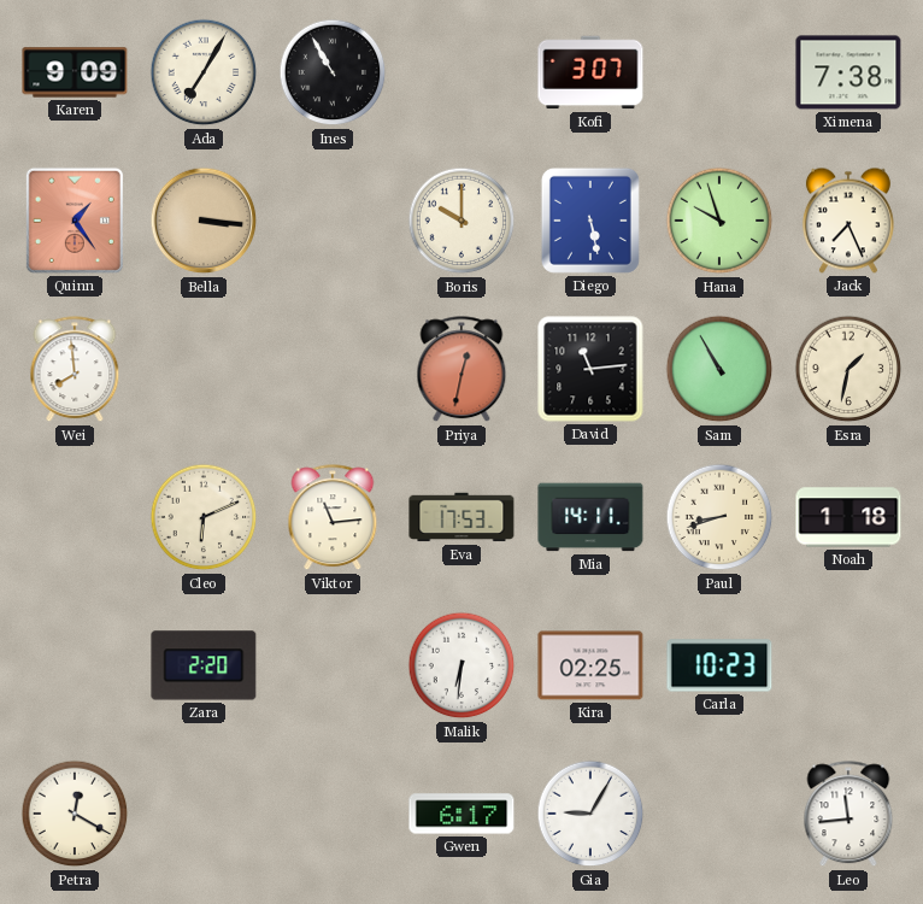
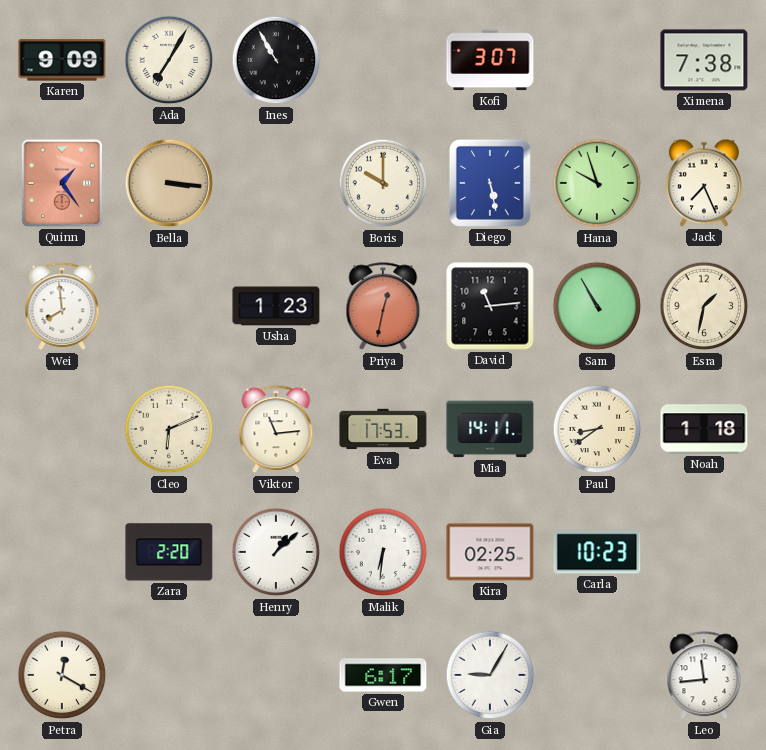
Usha: none -> 1:23
Paul: 8:42 -> 8:39
Henry: none -> 1:08
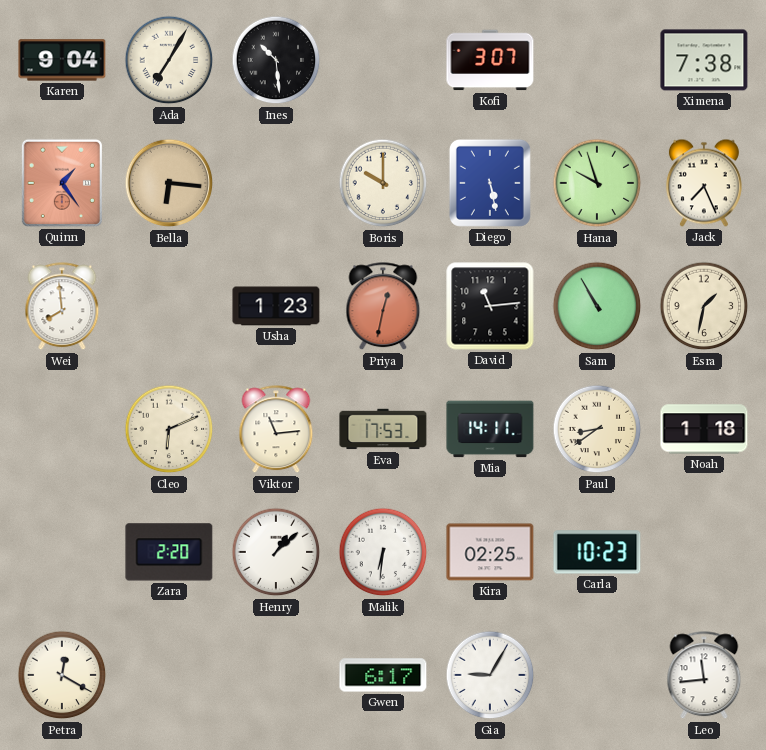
Karen: 9:09 -> 9:04
Ines: 10:55 -> 10:29
Bella: 3:16 -> 6:16
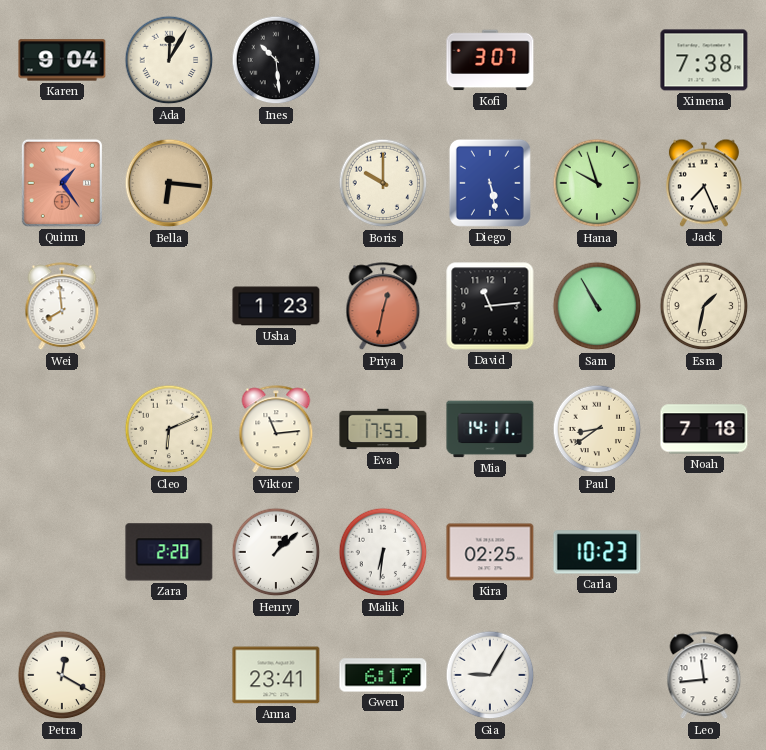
Ada: 7:05 -> 12:05
Noah: 1:18 -> 7:18
Anna: none -> 23:41
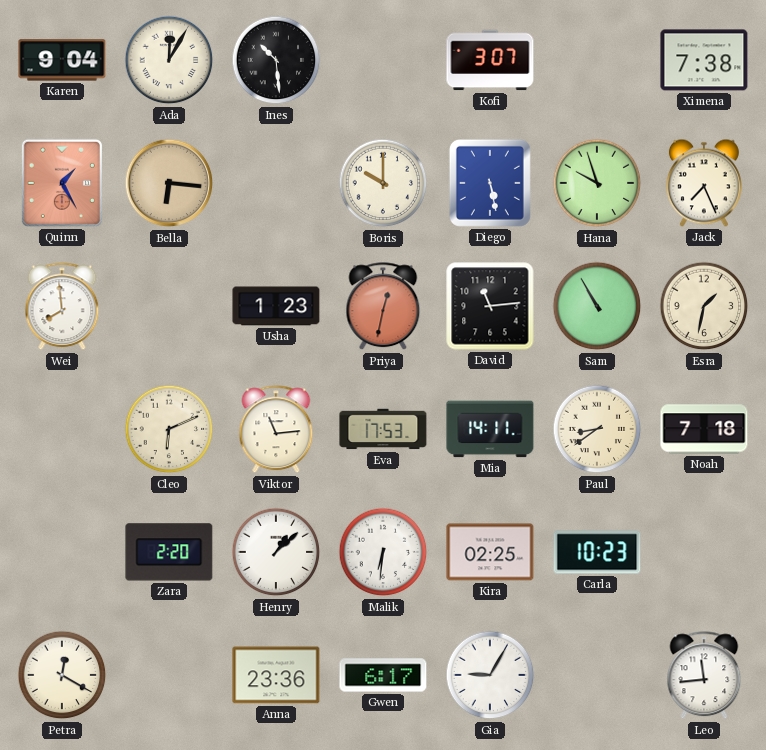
Quinn: 1:24 -> 1:25
Anna: 23:41 -> 23:36
